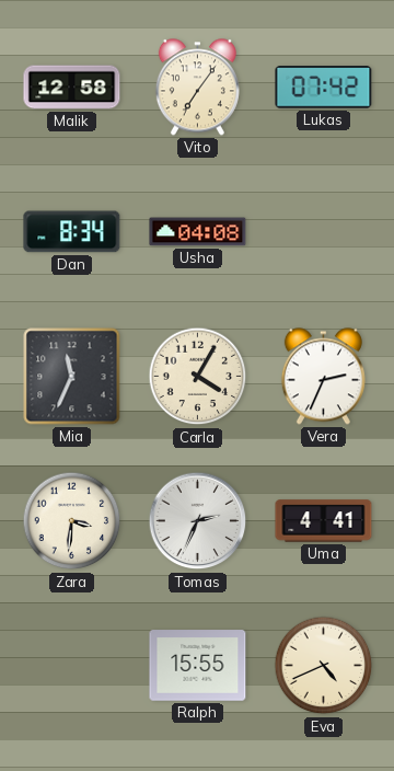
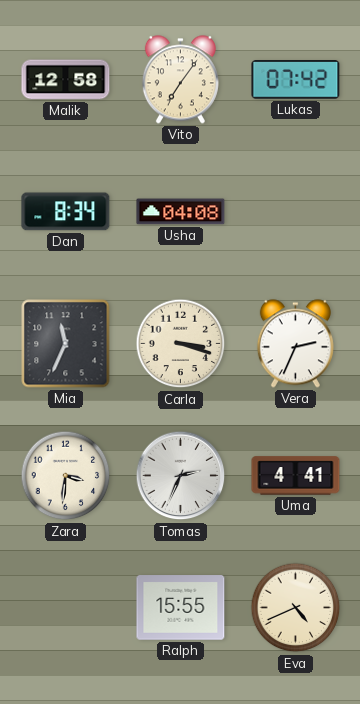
Carla: 4:05 -> 3:18
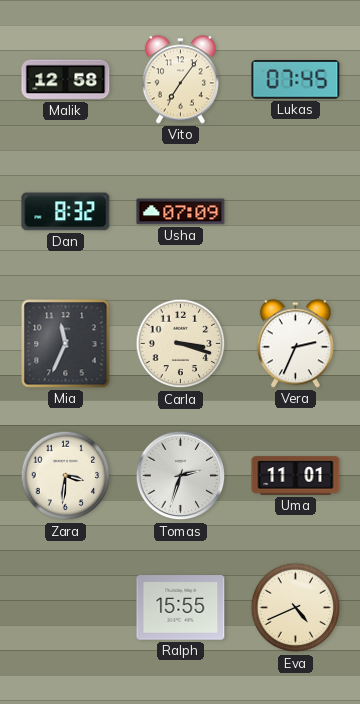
Lukas: 07:42 -> 07:45
Dan: 8:34 -> 8:32
Usha: 04:08 -> 07:09
Tomas: 2:34 -> 2:33
Uma: 4:41 -> 11:01
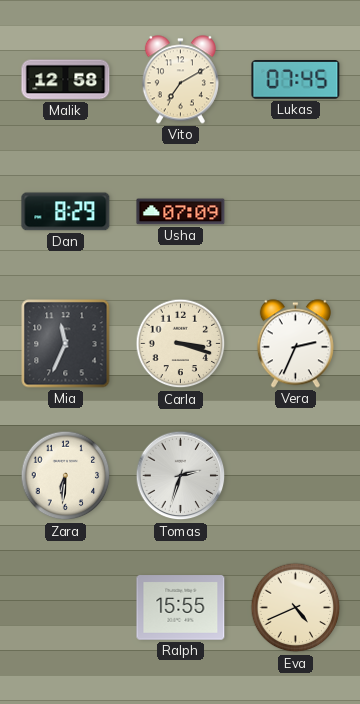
Vito: 7:06 -> 7:10
Dan: 8:32 -> 8:29
Zara: 3:31 -> 6:31
Uma: 11:01 -> none
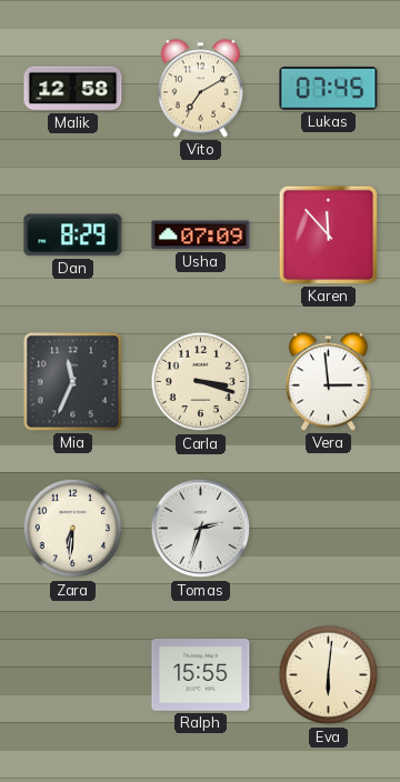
Karen: none -> 11:53
Vera: 2:34 -> 2:59
Eva: 4:41 -> 6:01
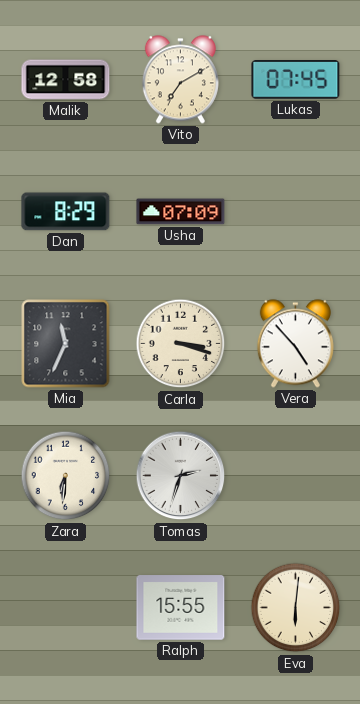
Karen: 11:53 -> none
Vera: 2:59 -> 4:53
